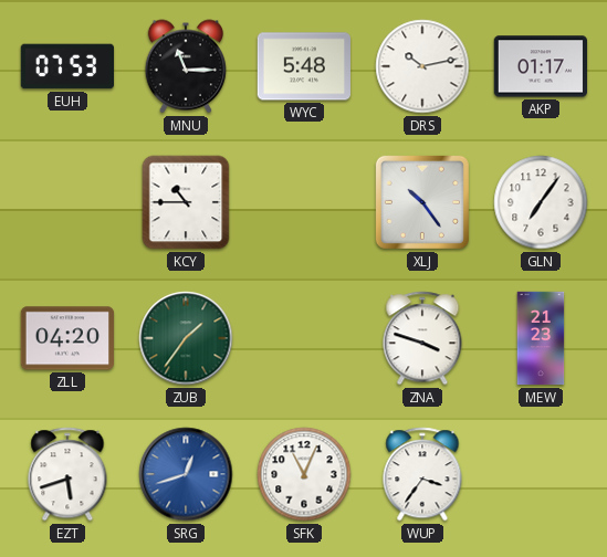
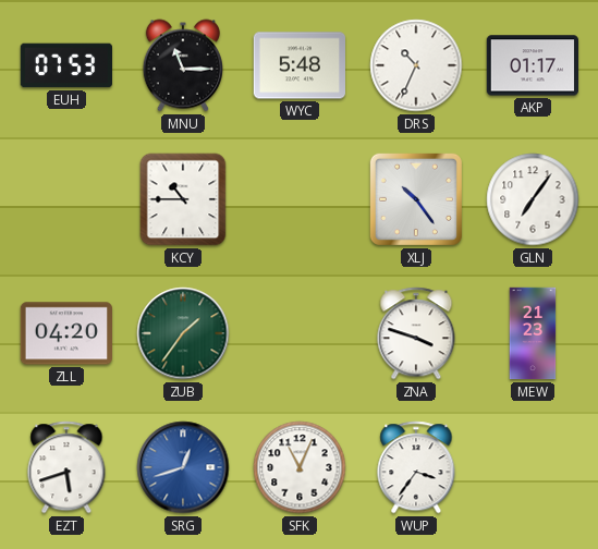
DRS: 10:13 -> 10:34
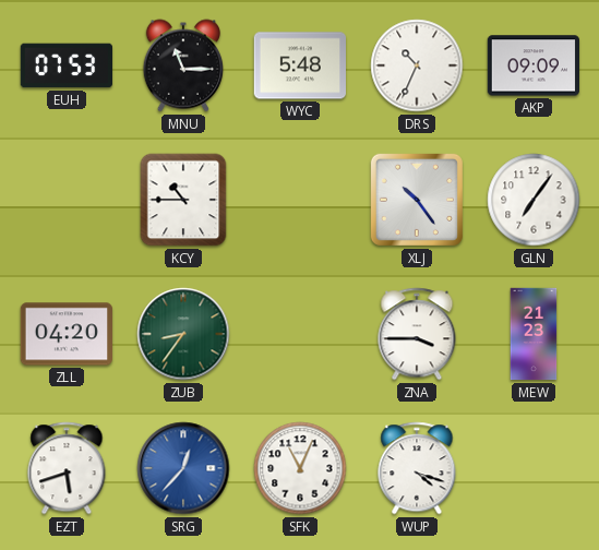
AKP: 01:17 -> 09:09
ZUB: 1:36 -> 8:36
ZNA: 3:48 -> 3:45
SRG: 12:42 -> 12:37
WUP: 3:36 -> 4:18
